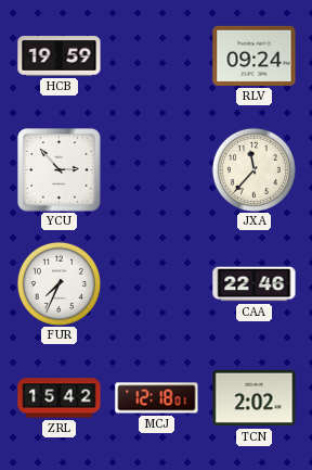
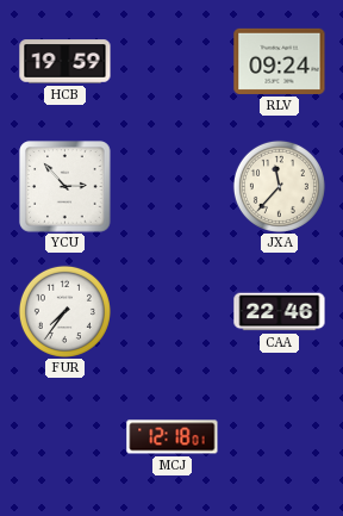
FUR: 7:34 -> 7:36
ZRL: 15:42 -> none
TCN: 2:02 -> none
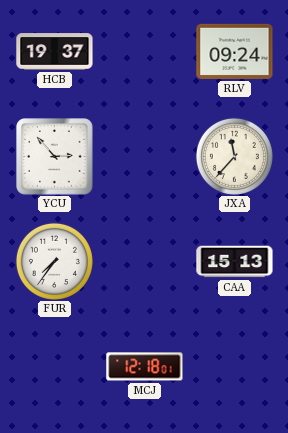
HCB: 19:59 -> 19:37
CAA: 22:46 -> 15:13
